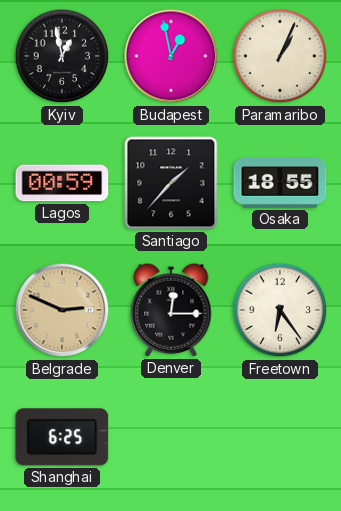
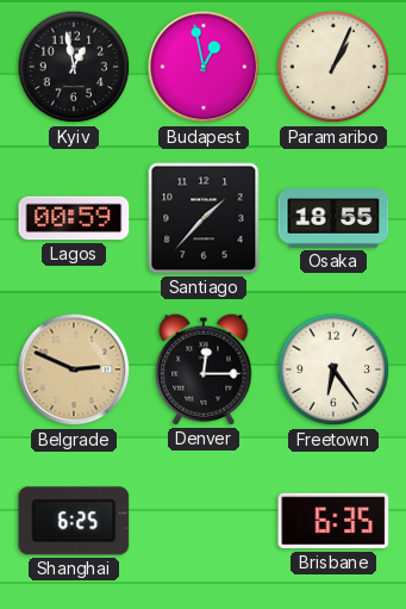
Brisbane: none -> 6:35
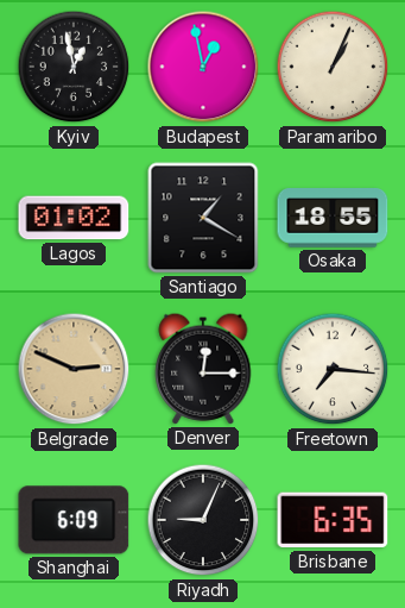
Lagos: 00:59 -> 01:02
Santiago: 1:37 -> 1:20
Freetown: 6:24 -> 7:16
Shanghai: 6:25 -> 6:09
Riyadh: none -> 9:04
